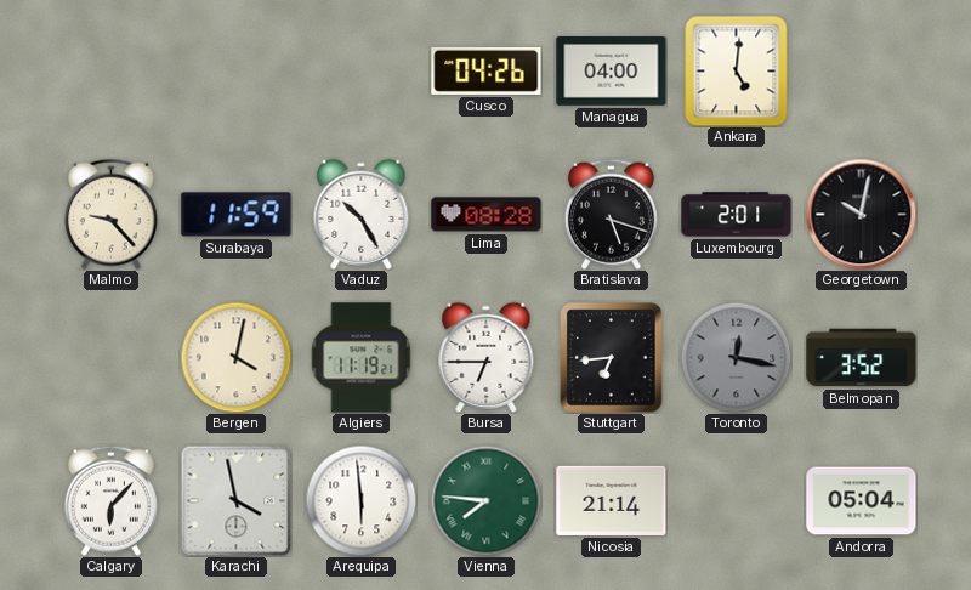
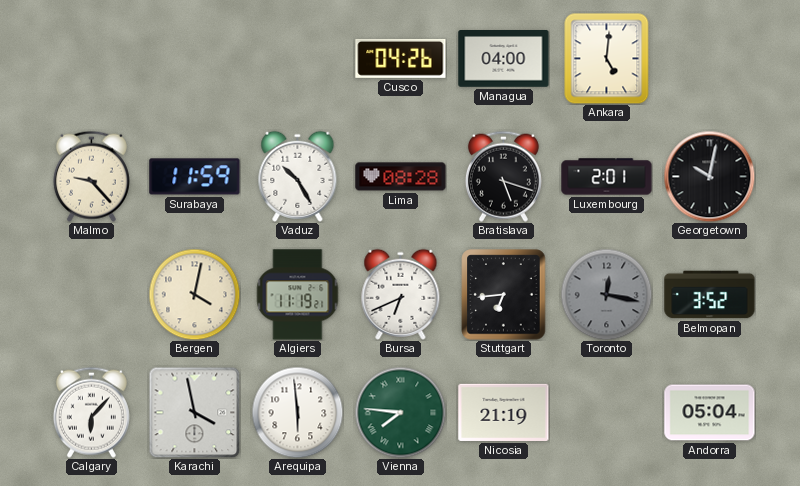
Bursa: 6:45 -> 6:41
Nicosia: 21:14 -> 21:19
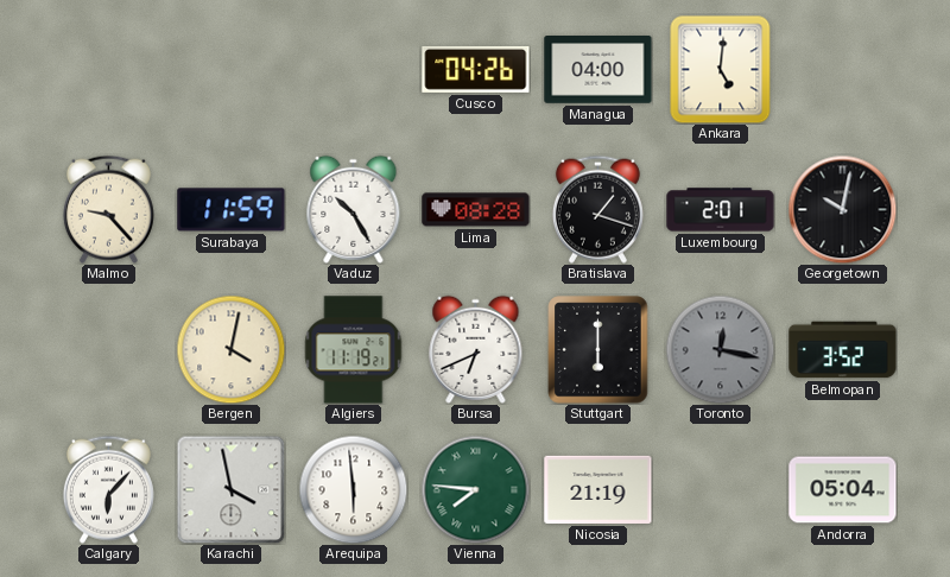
Bratislava: 5:18 -> 1:18
Stuttgart: 6:44 -> 6:00
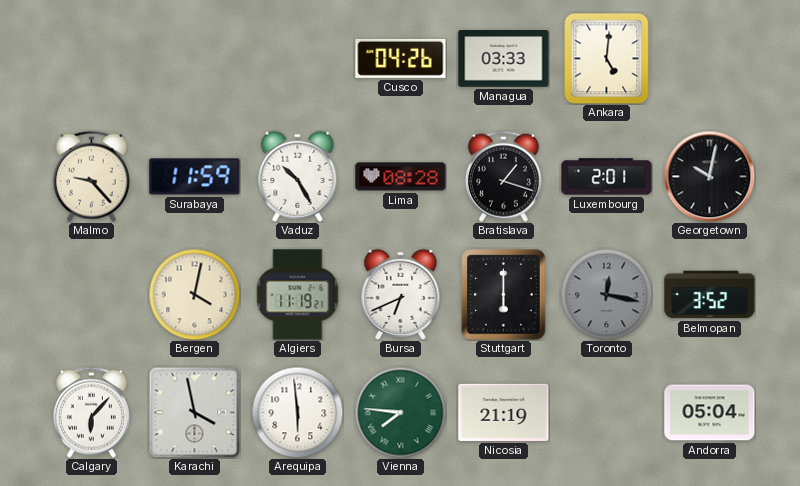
Managua: 04:00 -> 03:33
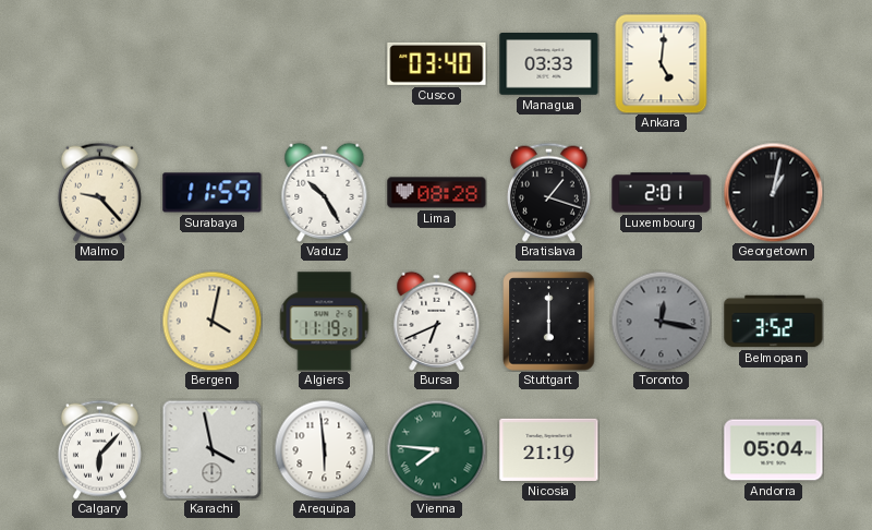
Cusco: 04:26 -> 03:40
Georgetown: 10:02 -> 1:02
